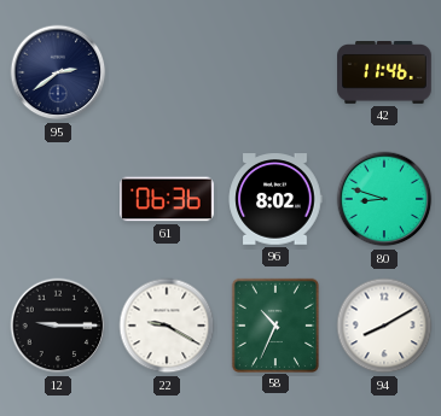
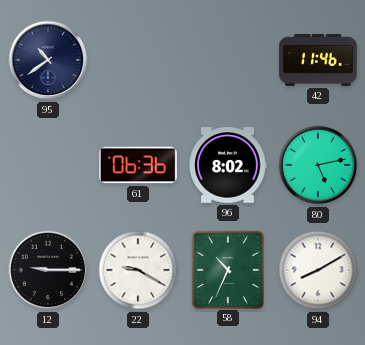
95: 2:39 -> 10:39
80: 8:48 -> 5:13
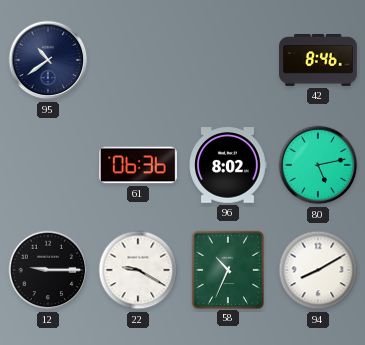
42: 11:46 -> 8:46
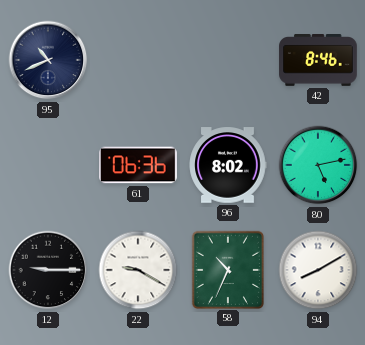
95: 10:39 -> 10:41
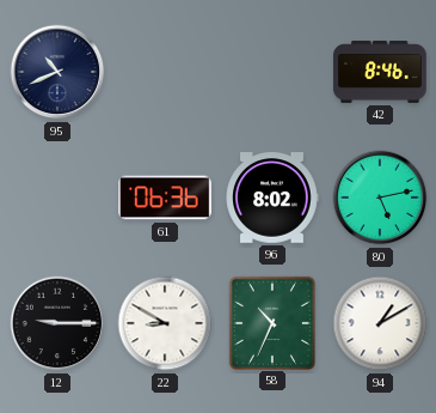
22: 9:20 -> 8:50
94: 8:10 -> 1:10
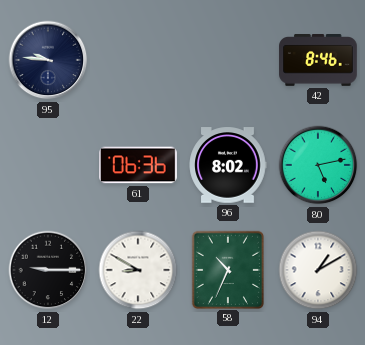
95: 10:41 -> 9:46
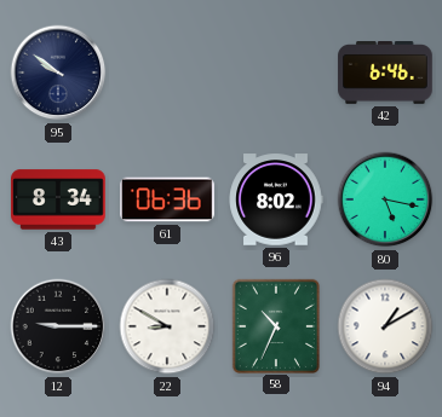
95: 9:46 -> 9:51
42: 8:46 -> 6:46
43: none -> 8:34
80: 5:13 -> 5:17
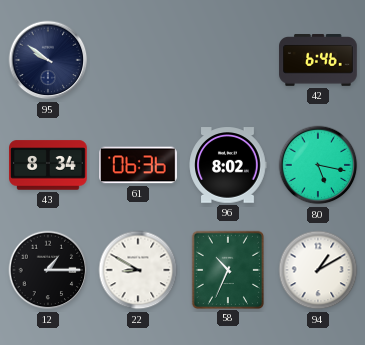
12: 9:15 -> 1:15
